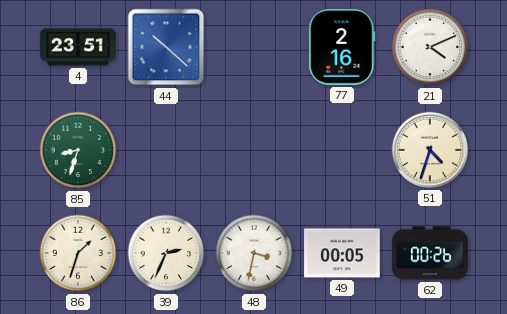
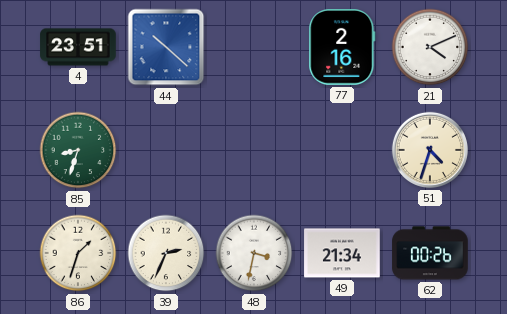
49: 00:05 -> 21:34
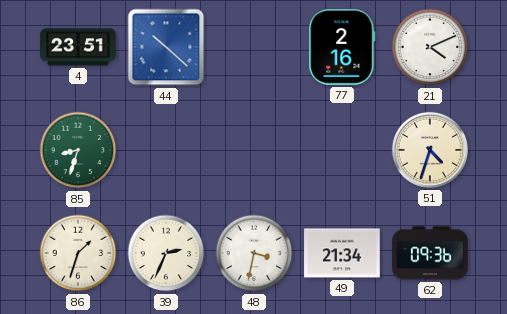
62: 00:26 -> 09:36
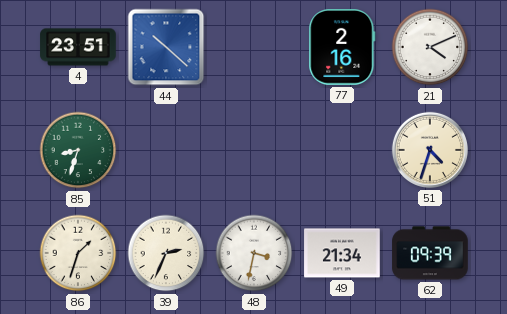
62: 09:36 -> 09:39
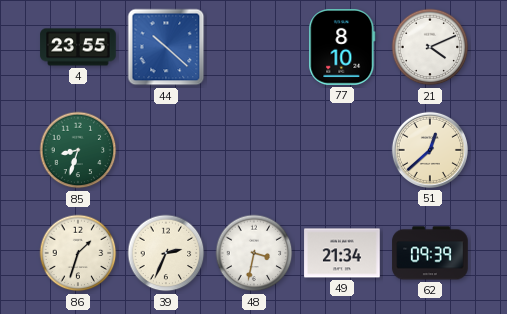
4: 23:51 -> 23:55
77: 2:16 -> 8:10
51: 4:33 -> 12:38
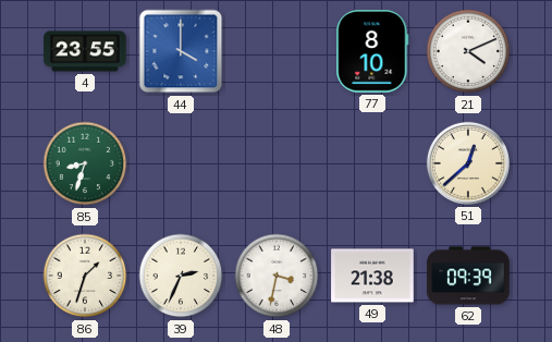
44: 10:22 -> 4:00
49: 21:34 -> 21:38
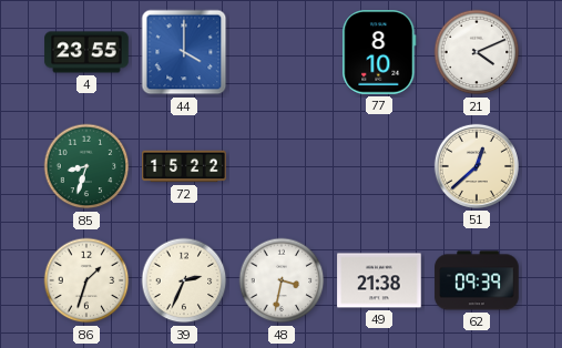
72: none -> 15:22
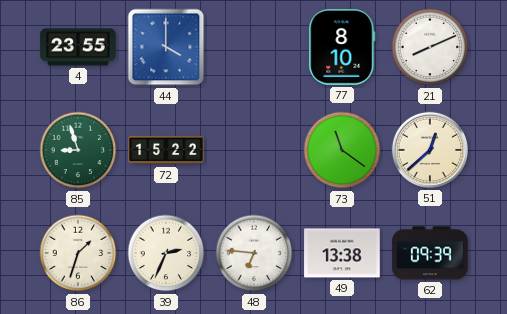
21: 4:11 -> 8:11
85: 8:33 -> 8:57
73: none -> 11:21
48: 3:32 -> 6:46
49: 21:38 -> 13:38
